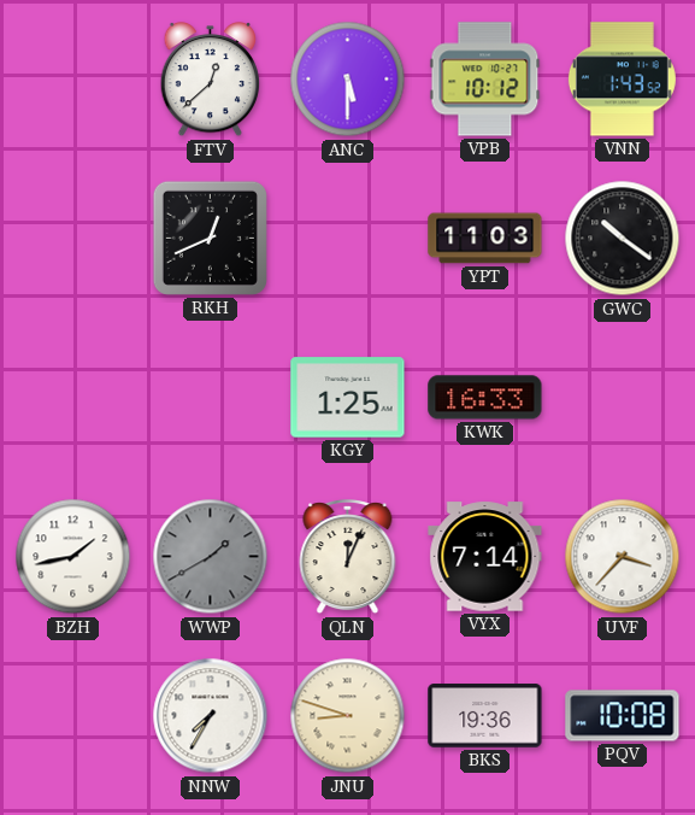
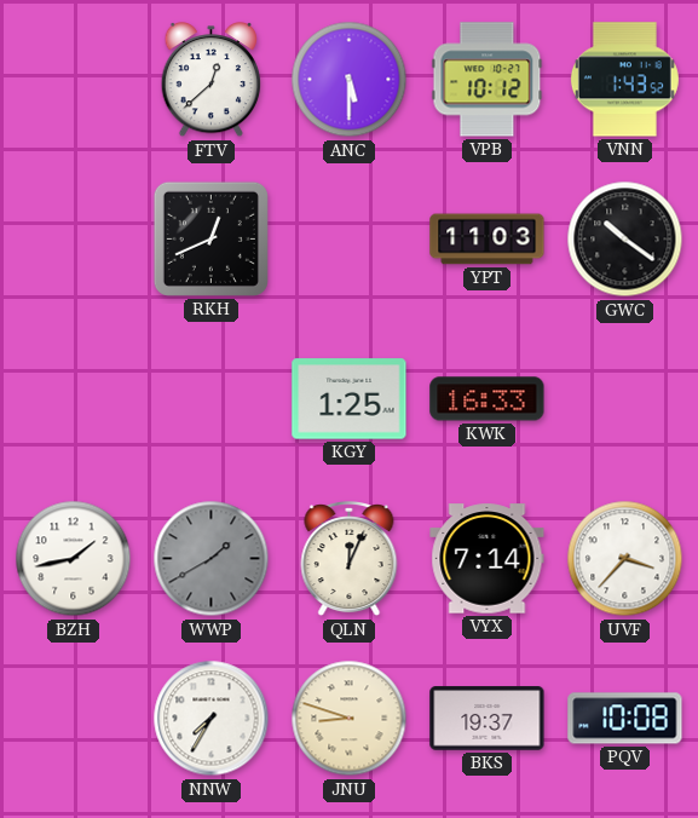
BKS: 19:36 -> 19:37
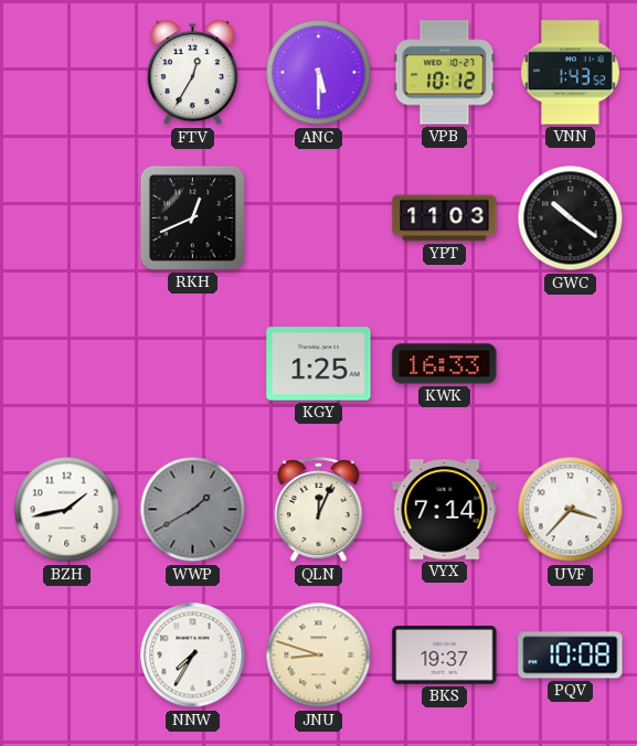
FTV: 12:38 -> 12:35
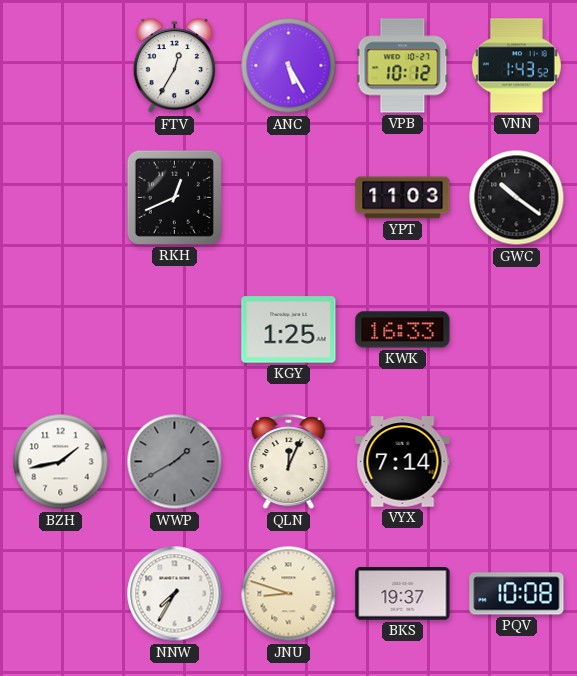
ANC: 5:30 -> 5:25
UVF: 3:37 -> none
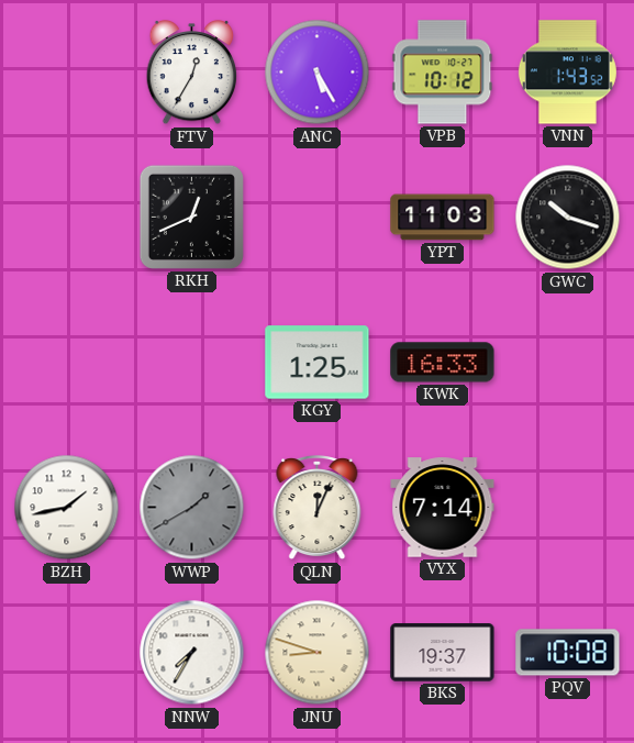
GWC: 10:21 -> 10:18
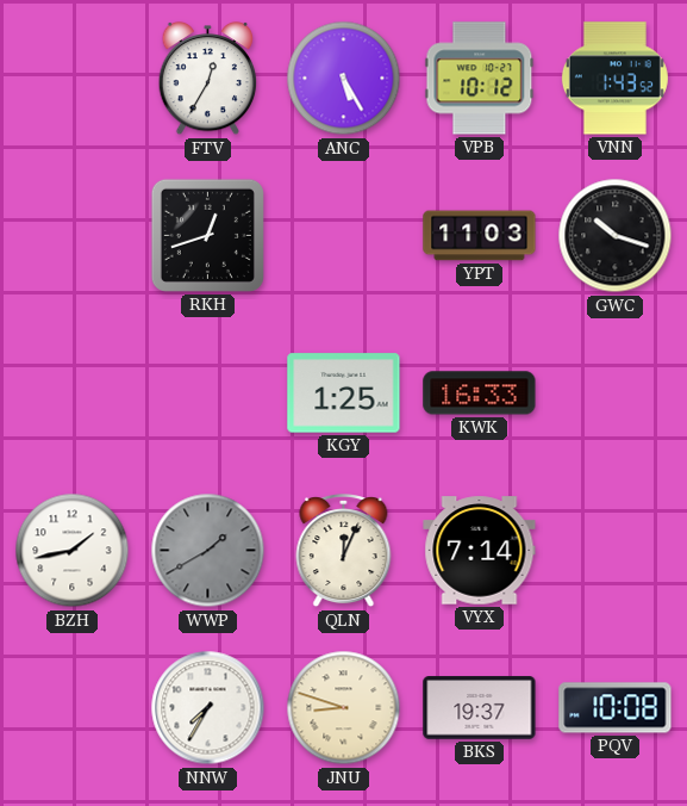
RKH: 12:41 -> 12:42
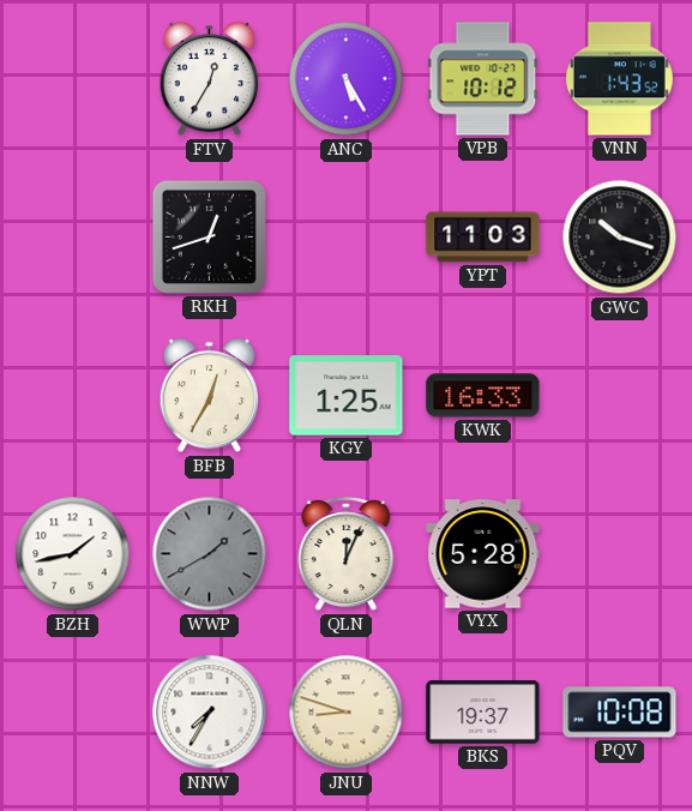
BFB: none -> 12:35
VYX: 7:14 -> 5:28
